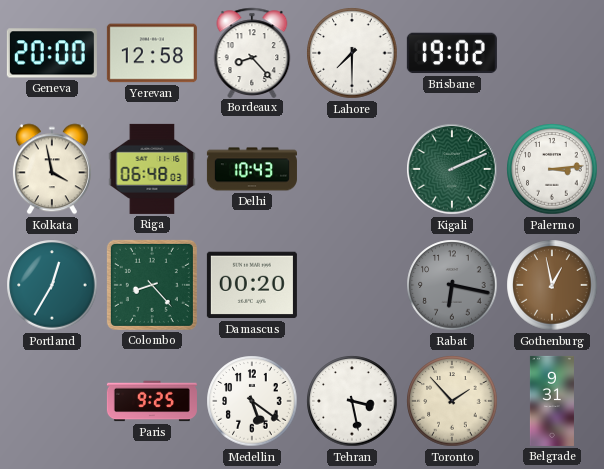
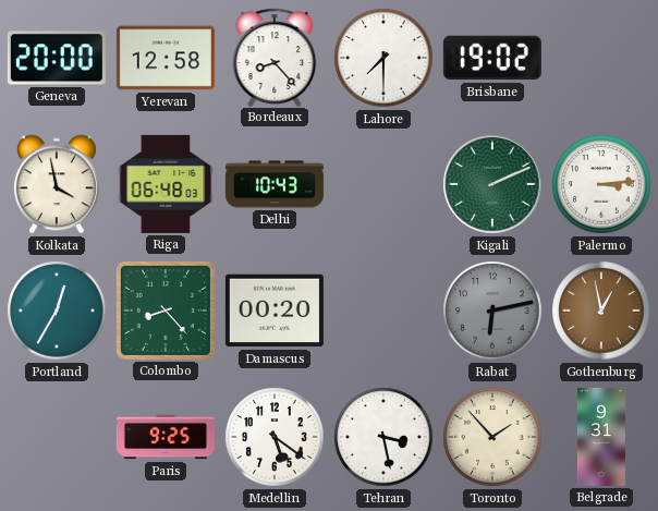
Rabat: 6:17 -> 6:13
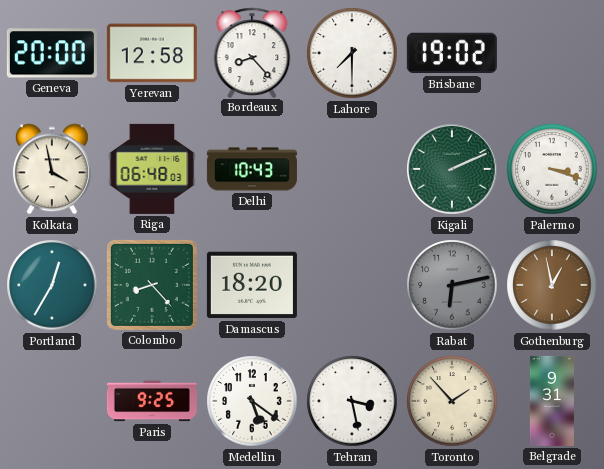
Palermo: 3:14 -> 3:18
Damascus: 00:20 -> 18:20
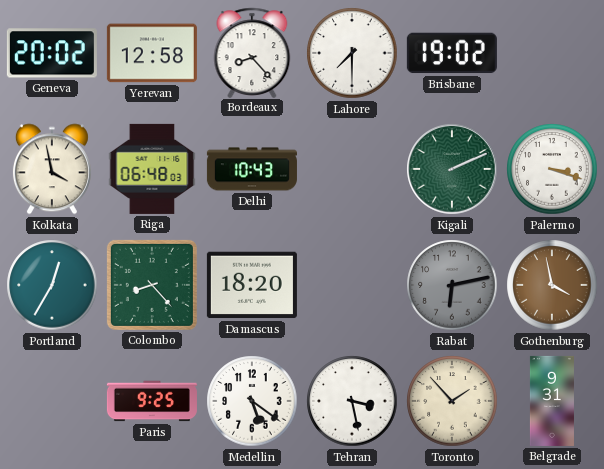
Geneva: 20:00 -> 20:02
Gothenburg: 12:58 -> 3:58
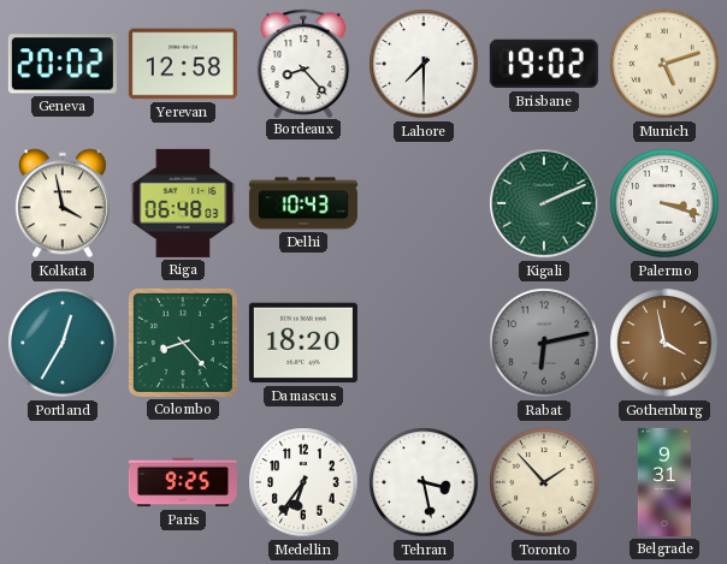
Munich: none -> 5:12
Medellin: 5:21 -> 6:36
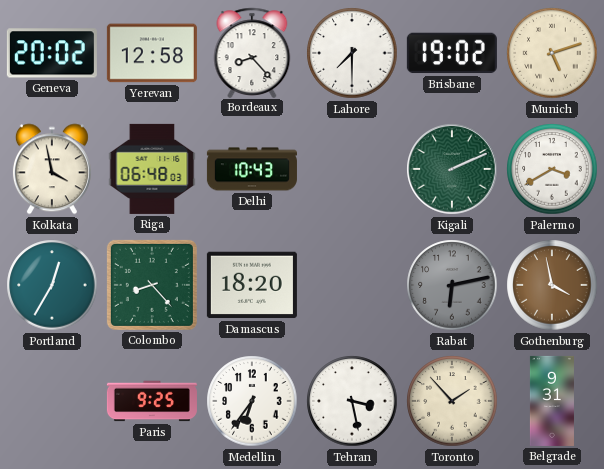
Palermo: 3:18 -> 3:40
